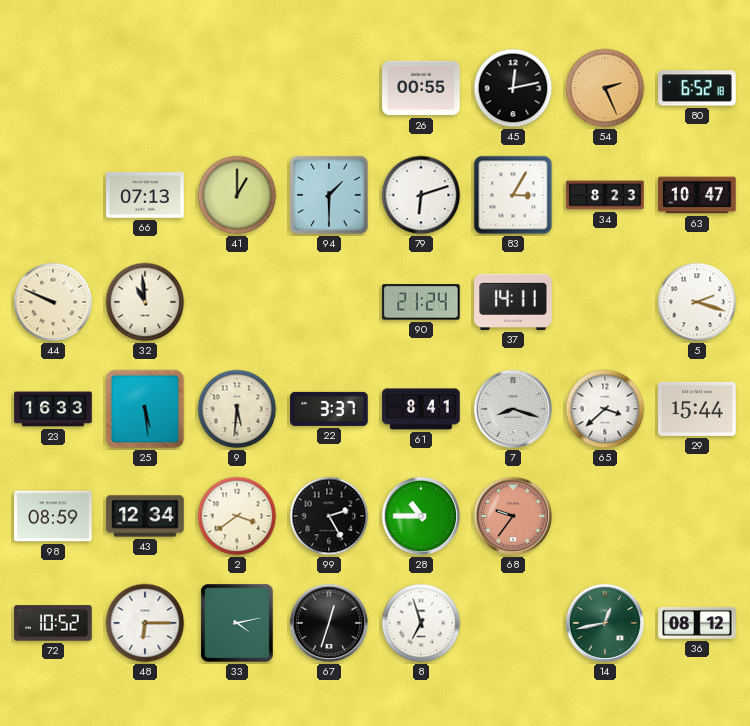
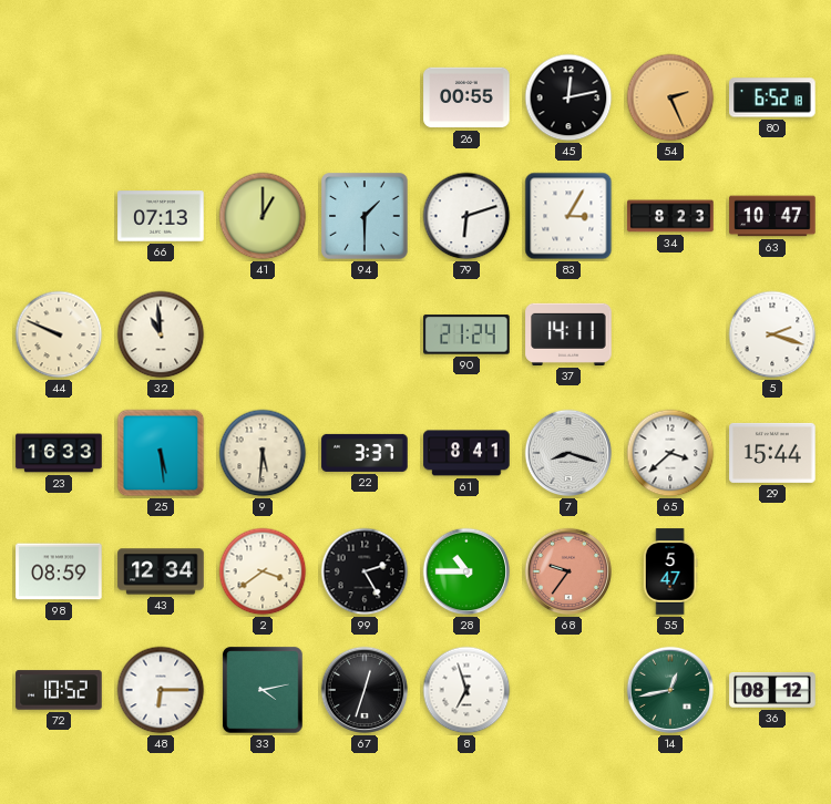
55: none -> 5:47
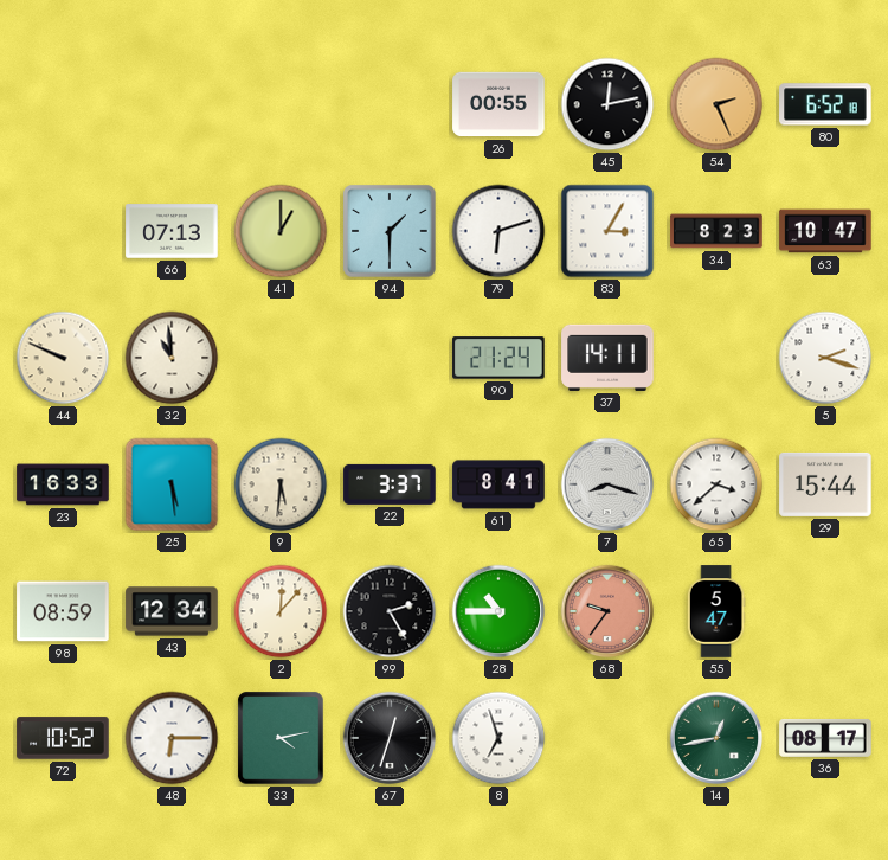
2: 3:39 -> 12:07
36: 08:12 -> 08:17
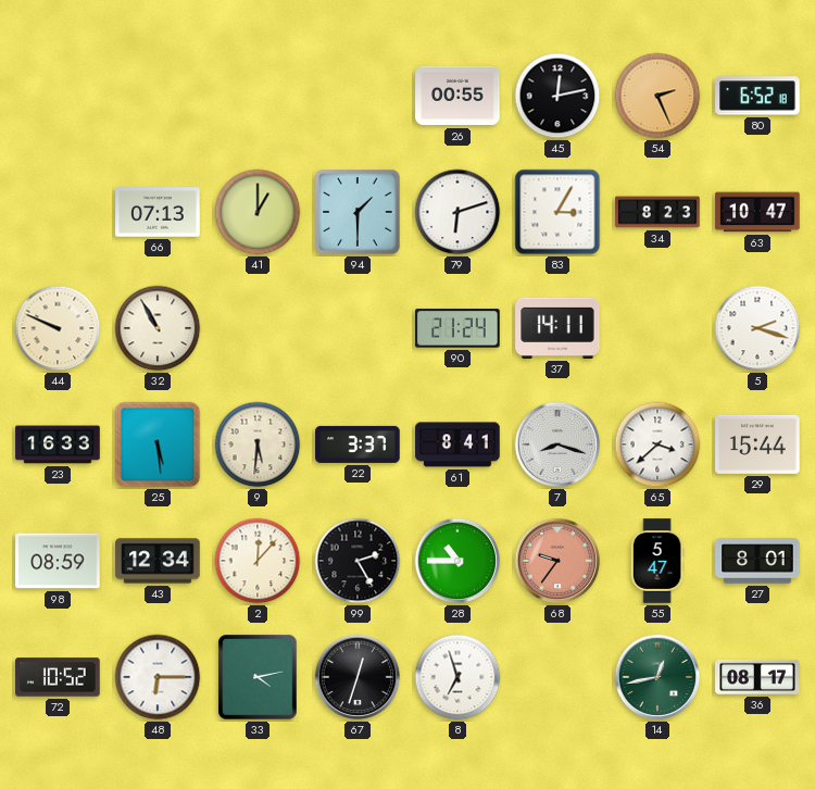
32: 10:59 -> 10:55
27: none -> 8:01
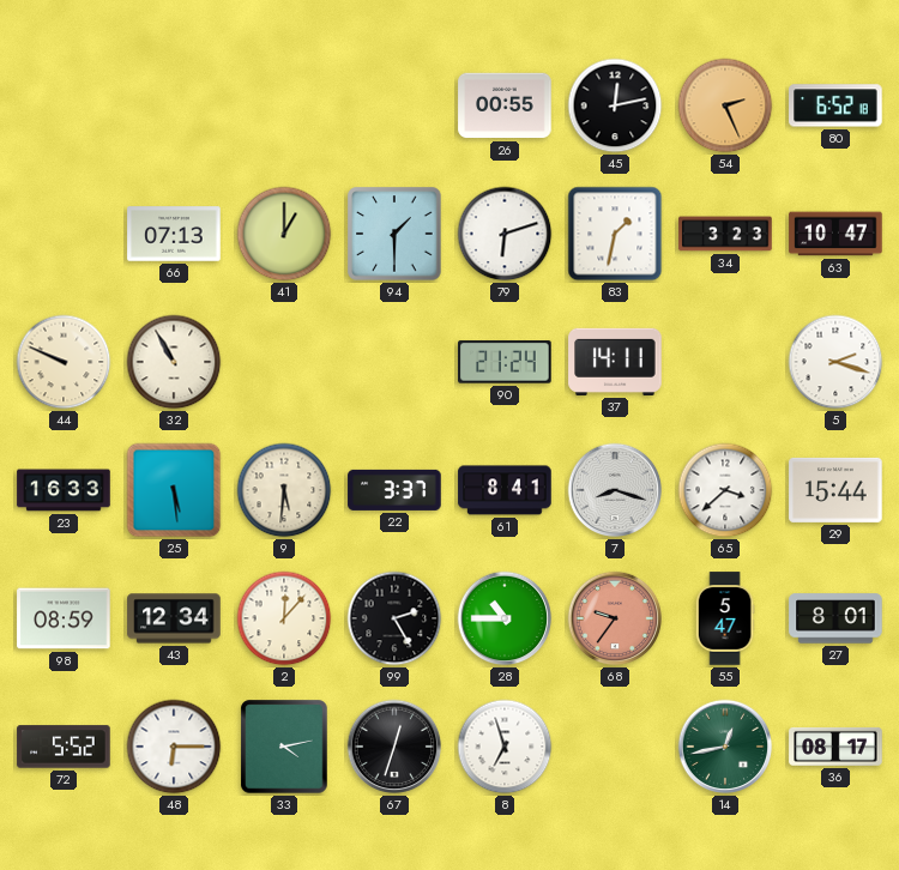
83: 3:05 -> 1:32
34: 8:23 -> 3:23
72: 10:52 -> 5:52
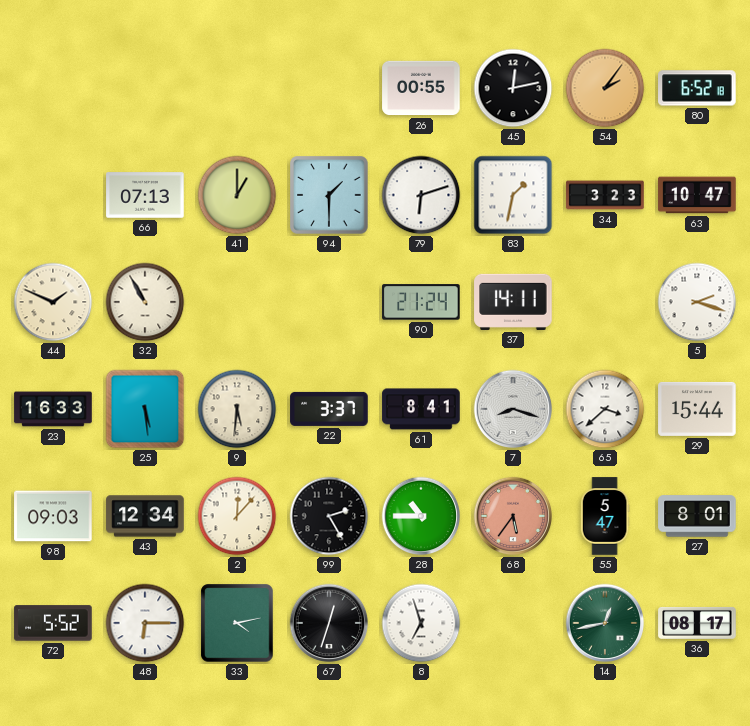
54: 2:26 -> 2:06
44: 9:49 -> 1:49
98: 08:59 -> 09:03
68: 9:36 -> 5:36
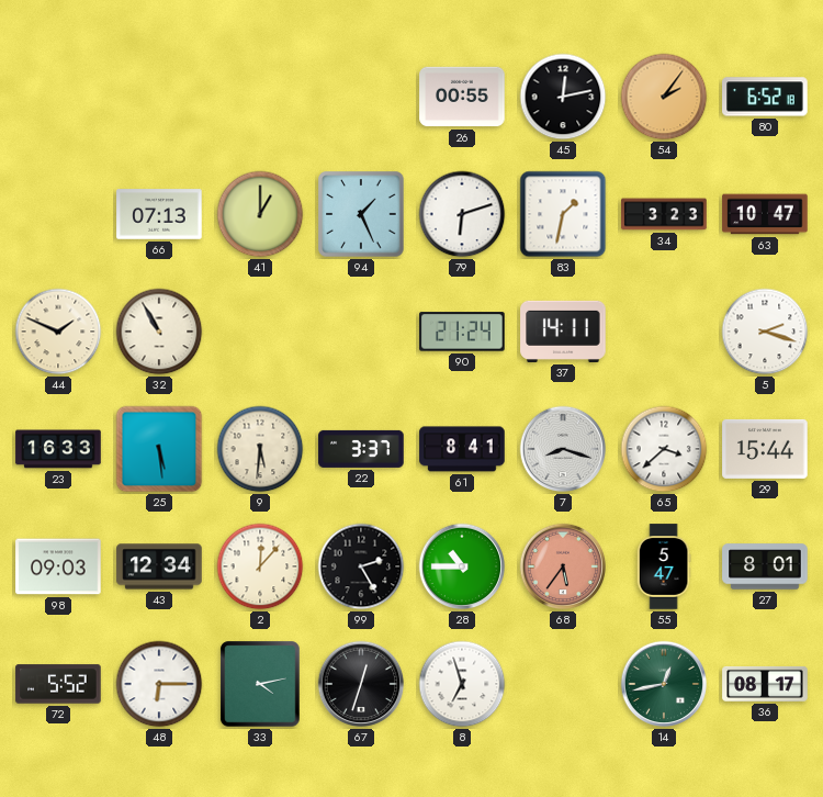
94: 1:30 -> 1:26
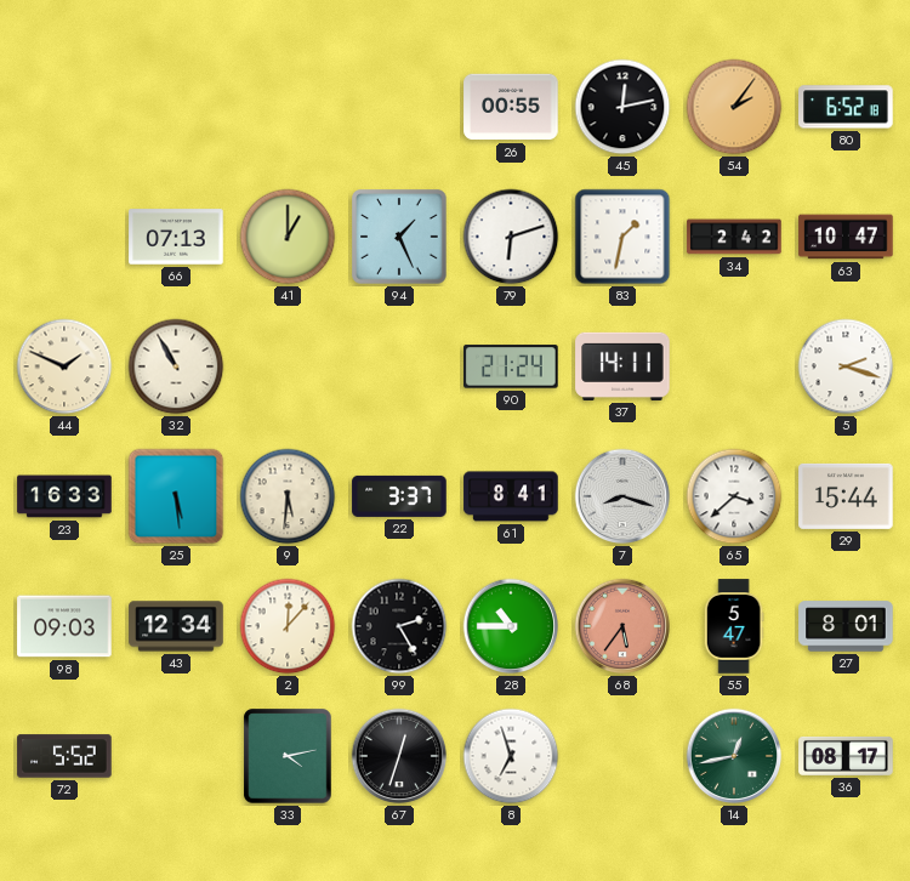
34: 3:23 -> 2:42
48: 6:15 -> none
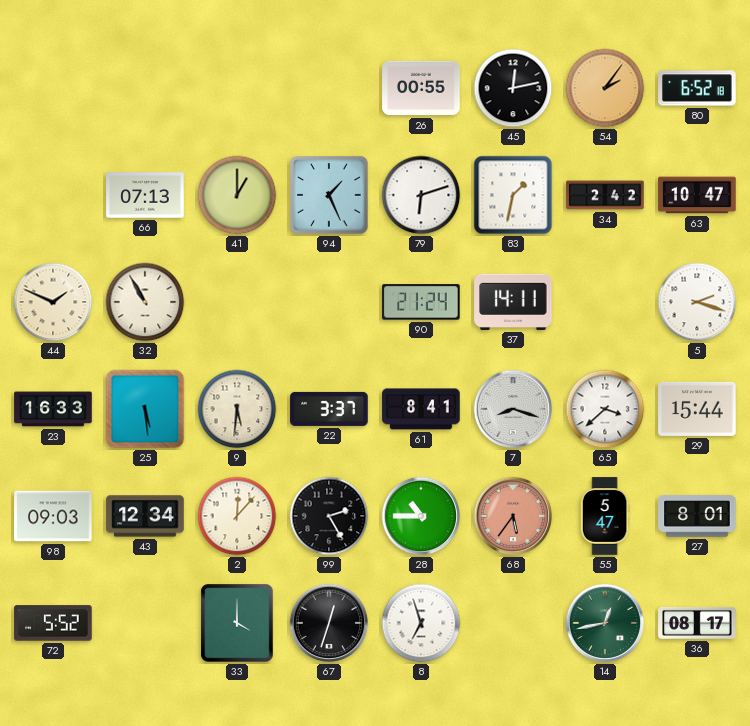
33: 4:13 -> 4:00
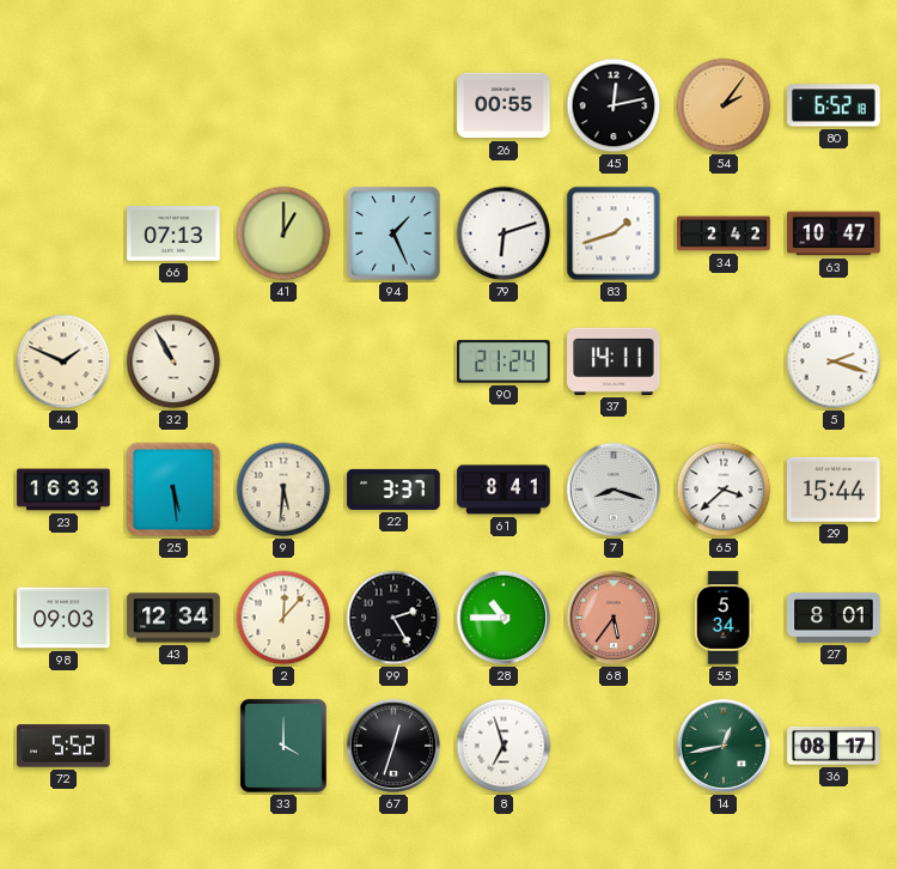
83: 1:32 -> 1:42
55: 5:47 -> 5:34
